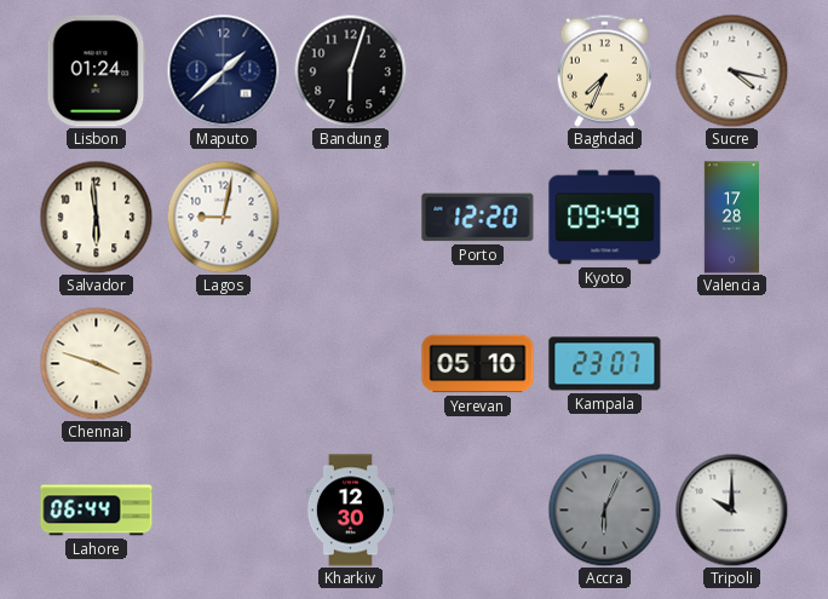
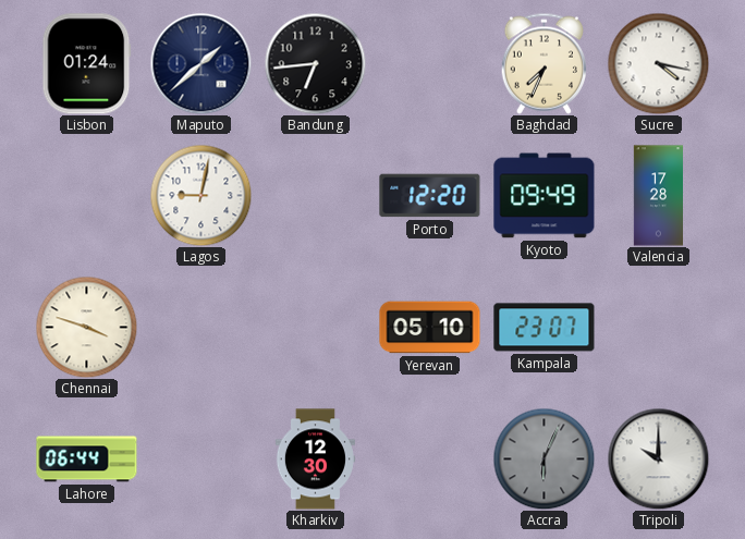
Bandung: 6:03 -> 6:44
Salvador: 5:59 -> none
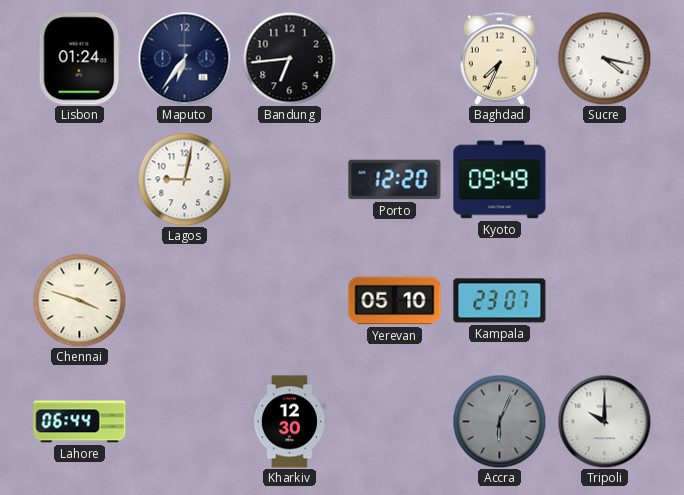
Maputo: 1:38 -> 6:36
Valencia: 17:28 -> none
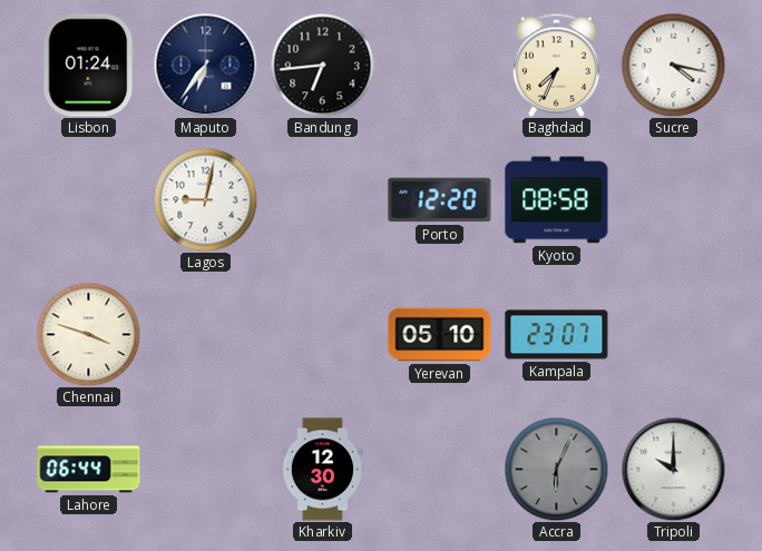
Kyoto: 09:49 -> 08:58
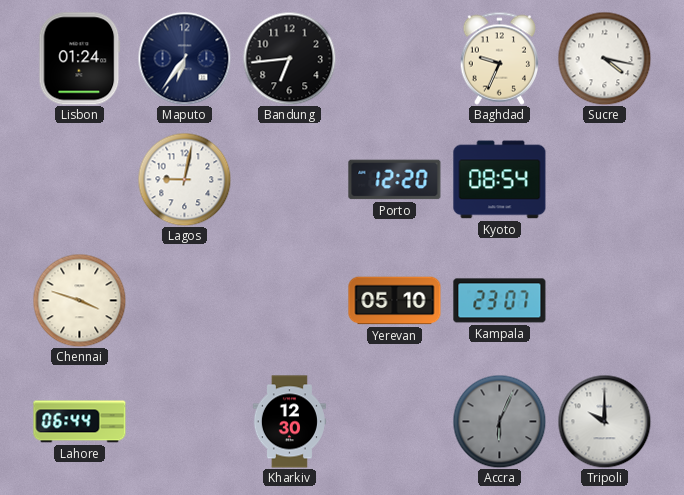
Baghdad: 7:34 -> 9:34
Kyoto: 08:58 -> 08:54
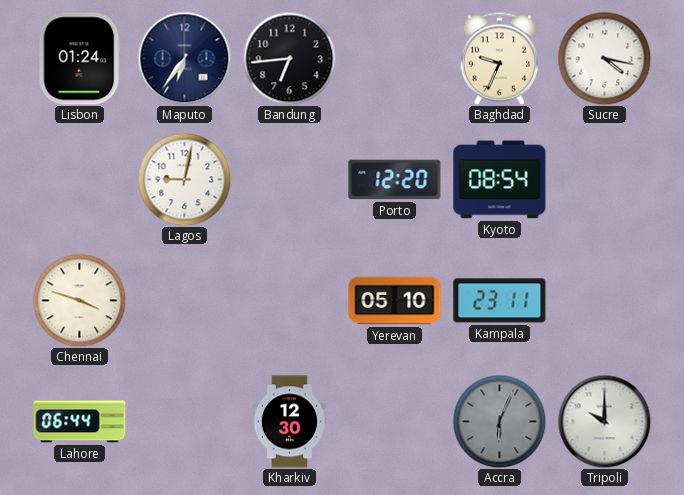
Kampala: 23:07 -> 23:11
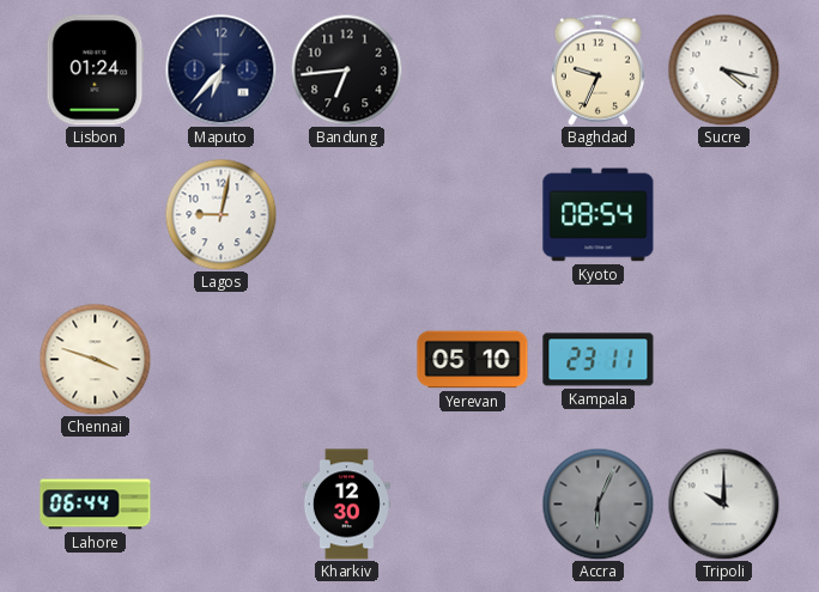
Maputo: 6:36 -> 6:37
Porto: 12:20 -> none
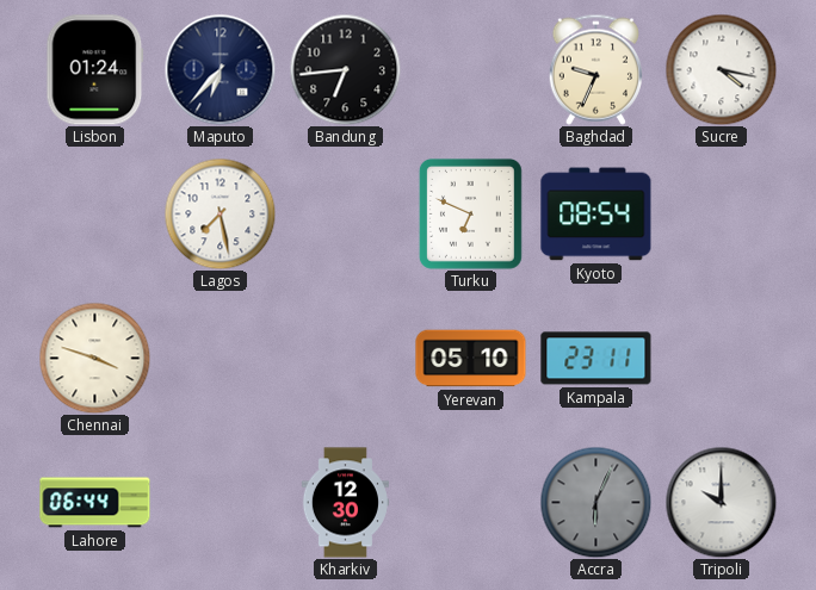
Lagos: 9:02 -> 7:28
Turku: none -> 6:49
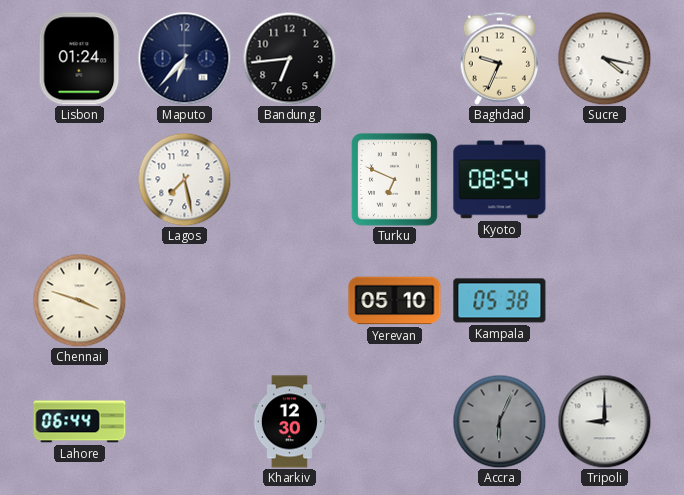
Kampala: 23:11 -> 05:38
Tripoli: 10:00 -> 9:00
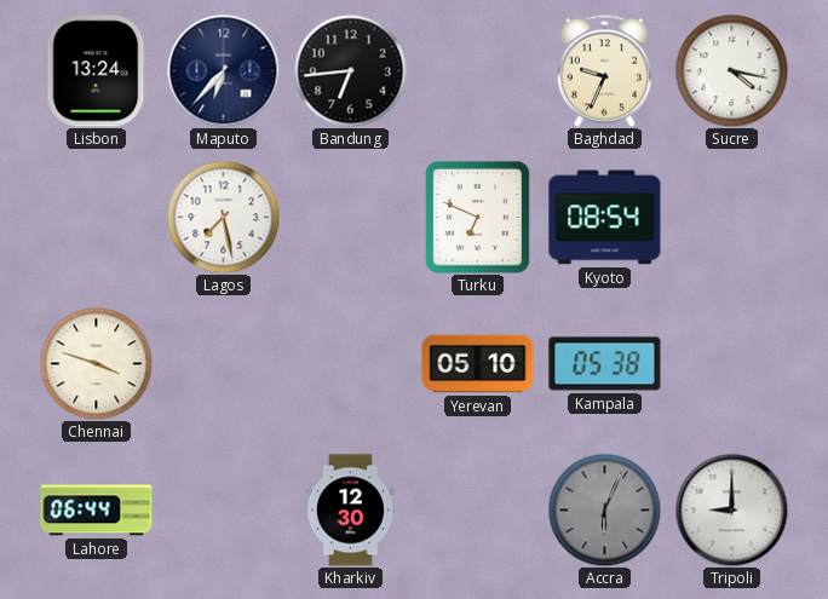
Lisbon: 01:24 -> 13:24
